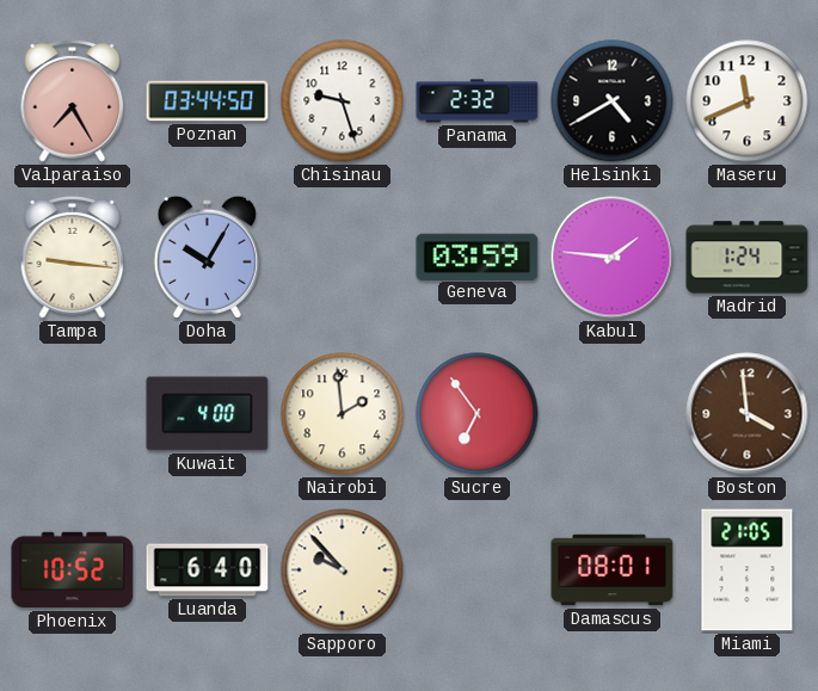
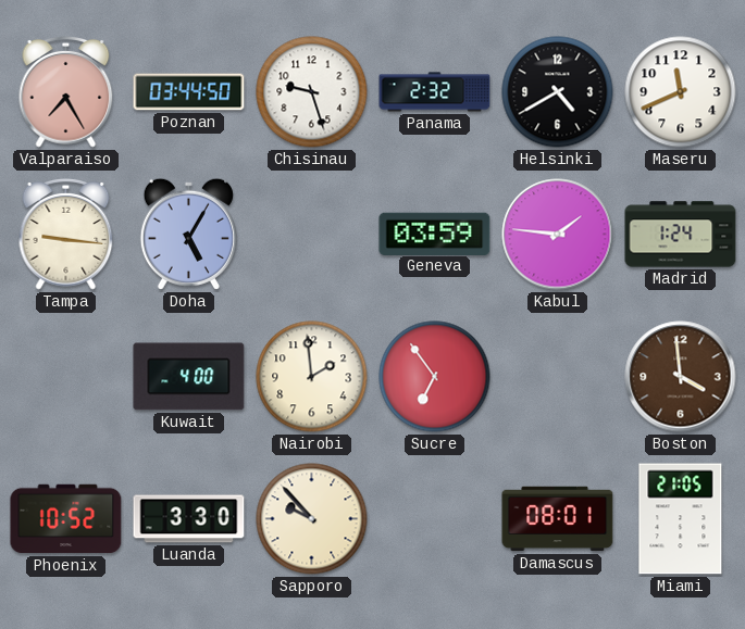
Doha: 10:05 -> 5:05
Luanda: 6:40 -> 3:30
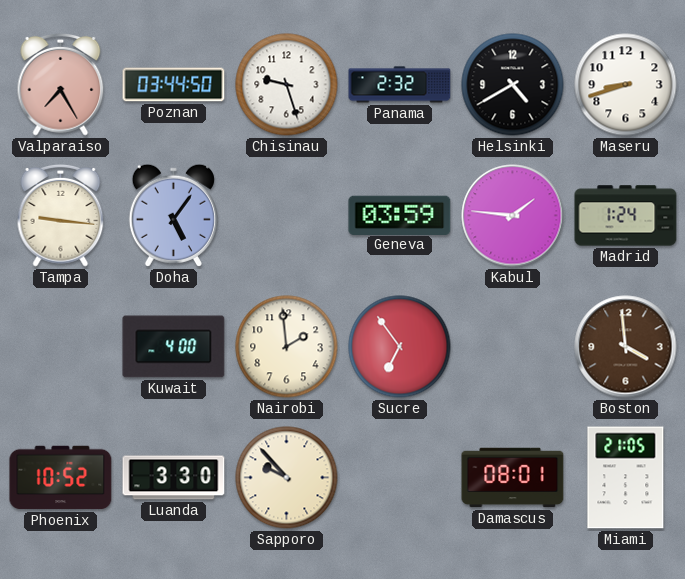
Maseru: 11:41 -> 8:42
Doha: 5:05 -> 5:06
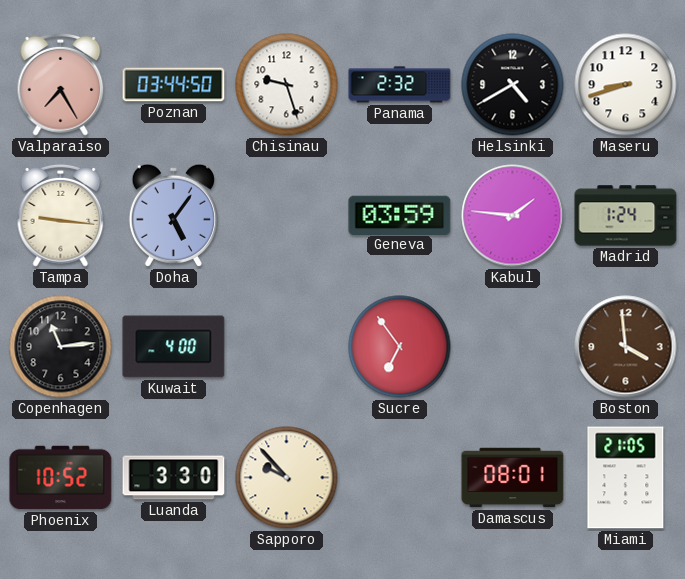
Copenhagen: none -> 11:14
Nairobi: 1:59 -> none
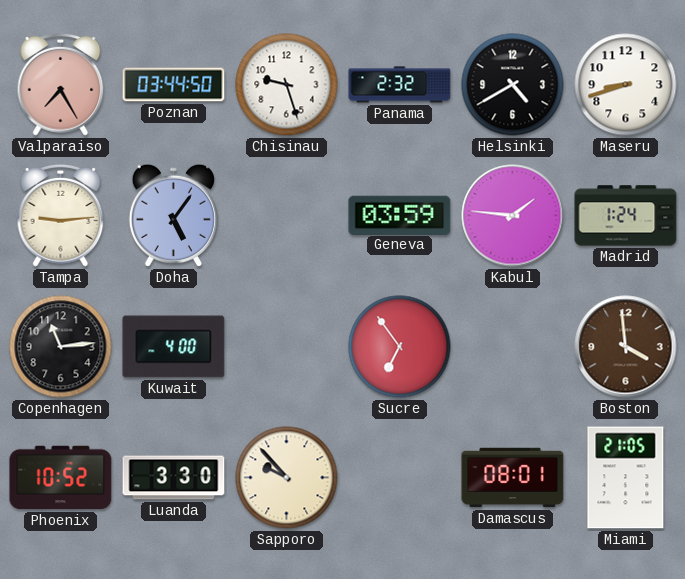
Tampa: 9:16 -> 9:14
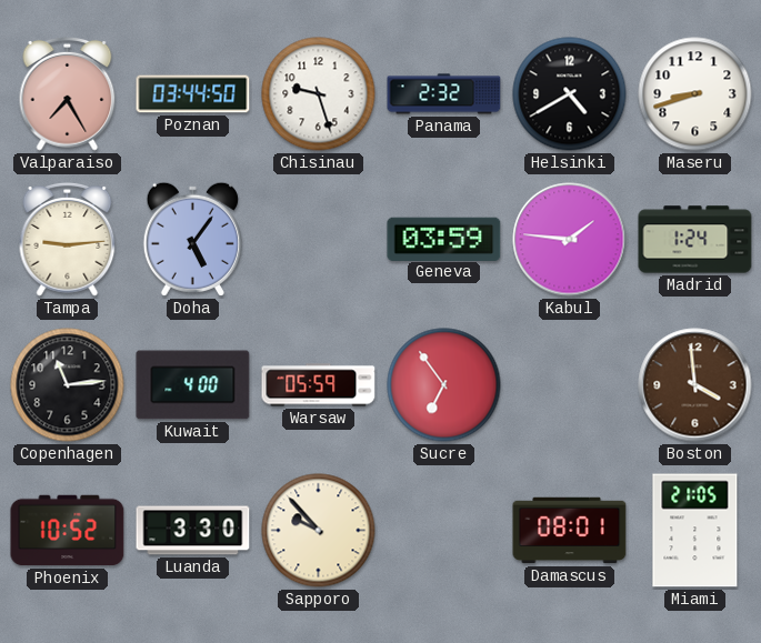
Warsaw: none -> 05:59
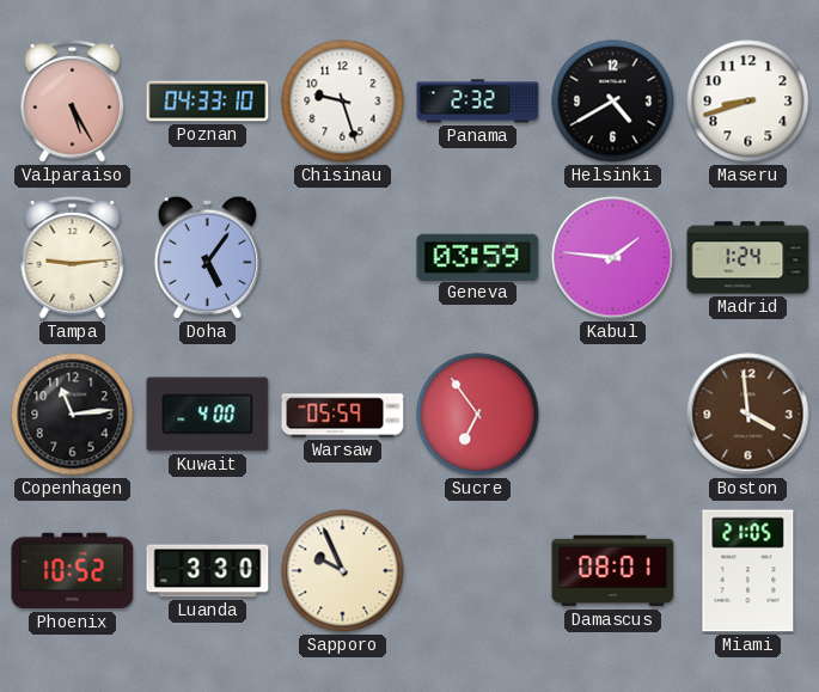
Valparaiso: 7:25 -> 5:25
Poznan: 03:44 -> 04:33
Sapporo: 9:53 -> 9:56
